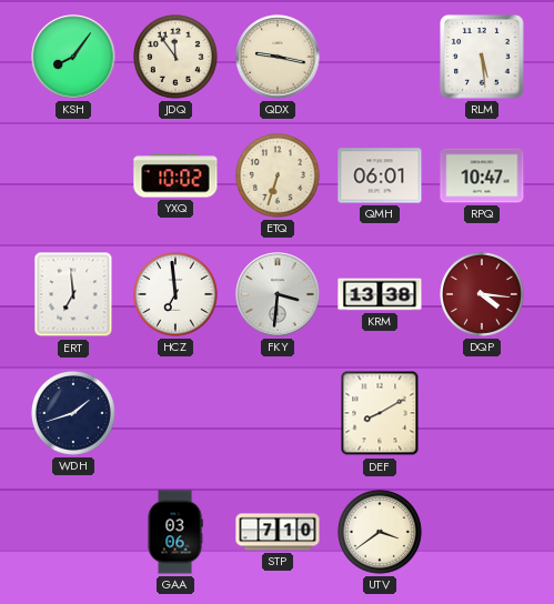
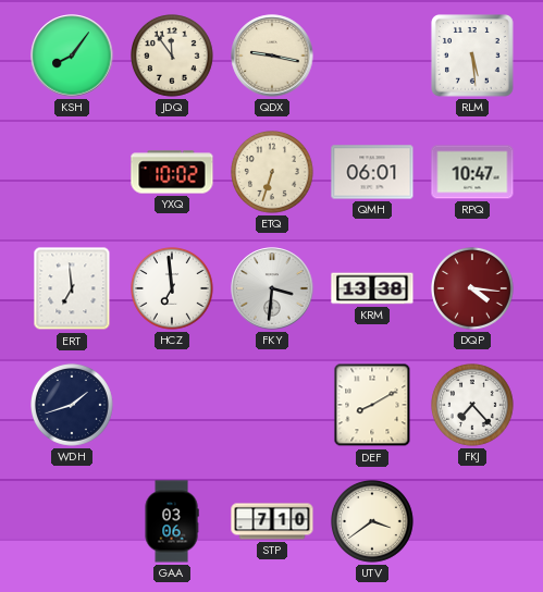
FKJ: none -> 7:23
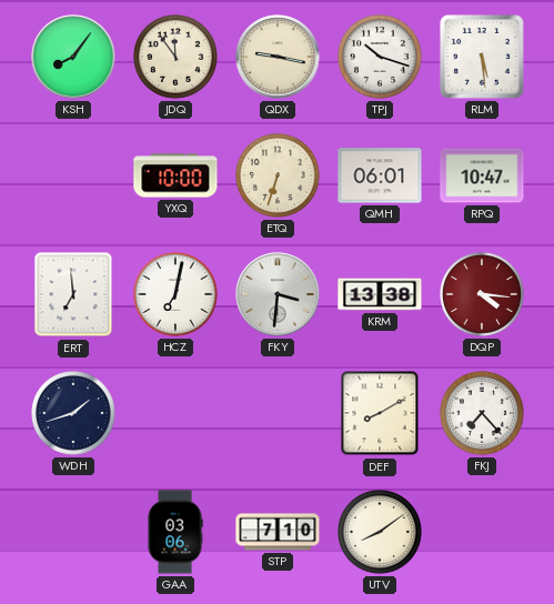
TPJ: none -> 10:18
YXQ: 10:02 -> 10:00
HCZ: 6:59 -> 7:02
UTV: 3:39 -> 8:09
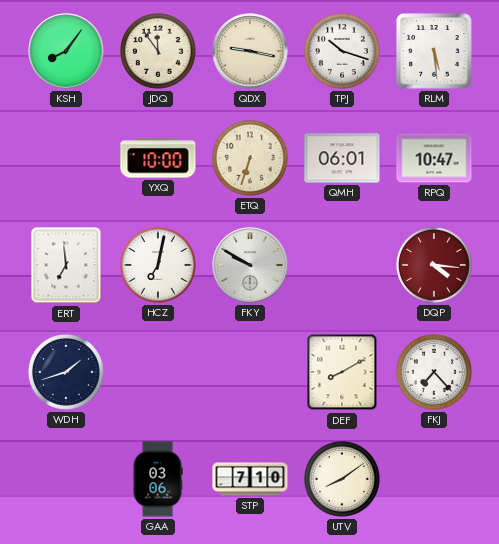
FKY: 3:31 -> 9:50
KRM: 13:38 -> none
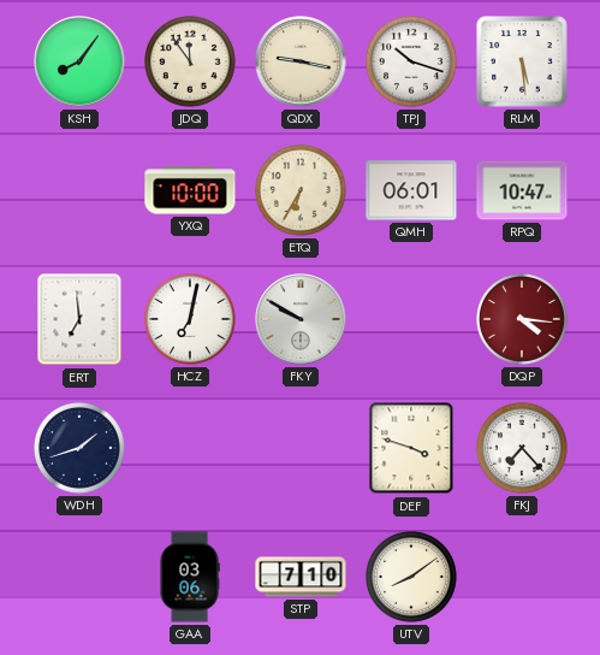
ETQ: 6:33 -> 6:35
DEF: 8:10 -> 3:48
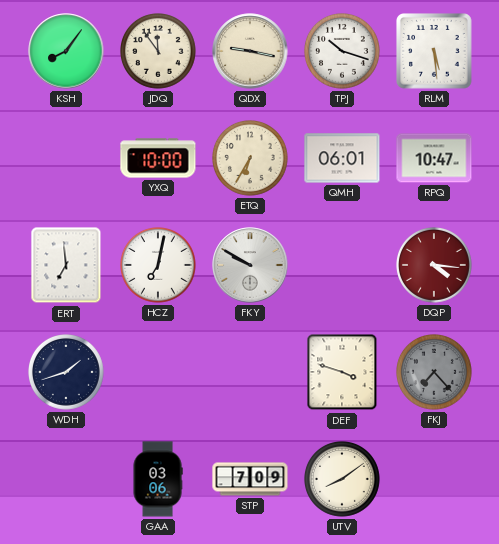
FKJ dial: white -> grey
STP: 7:10 -> 7:09
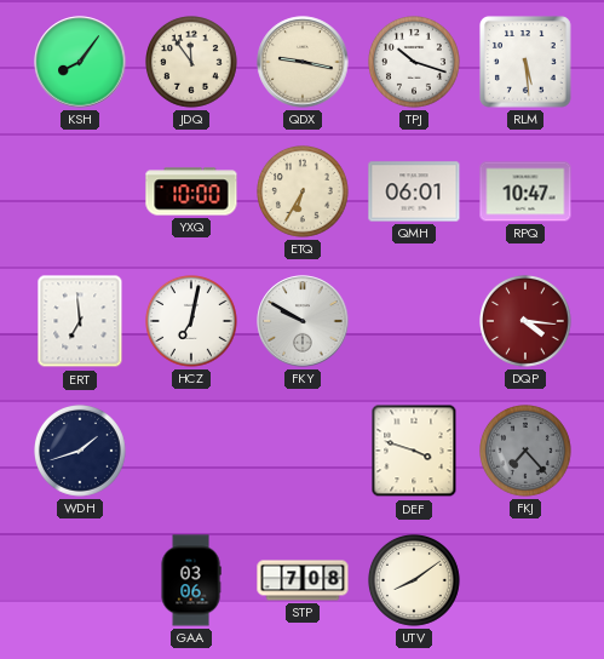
STP: 7:09 -> 7:08
